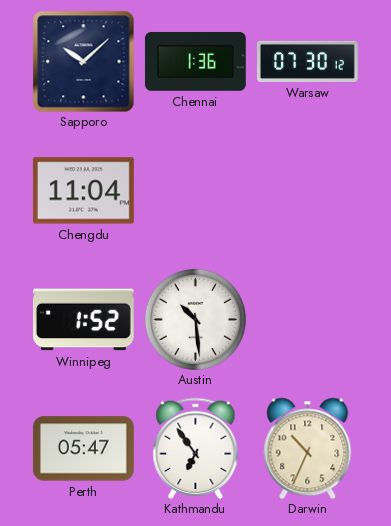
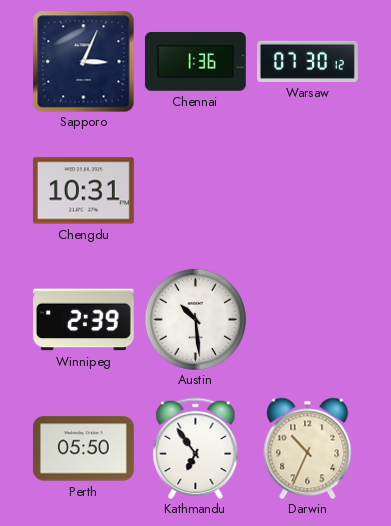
Sapporo: 10:08 -> 3:04
Chengdu: 11:04 -> 10:31
Winnipeg: 1:52 -> 2:39
Perth: 05:47 -> 05:50
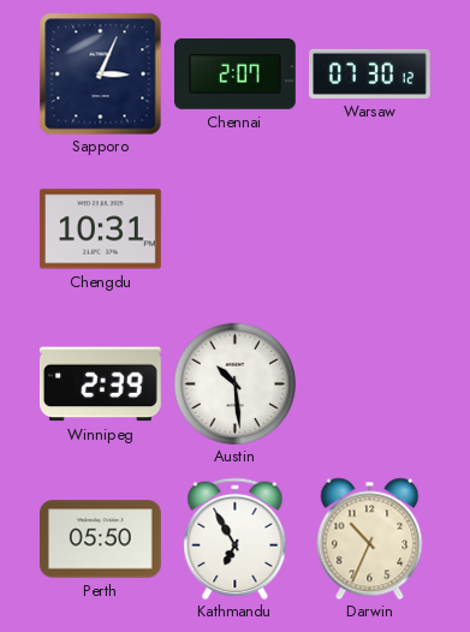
Chennai: 1:36 -> 2:07
Kathmandu: 6:54 -> 6:55
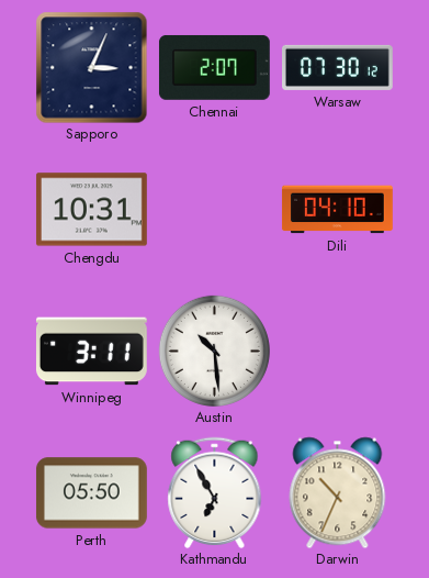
Dili: none -> 04:10
Winnipeg: 2:39 -> 3:11
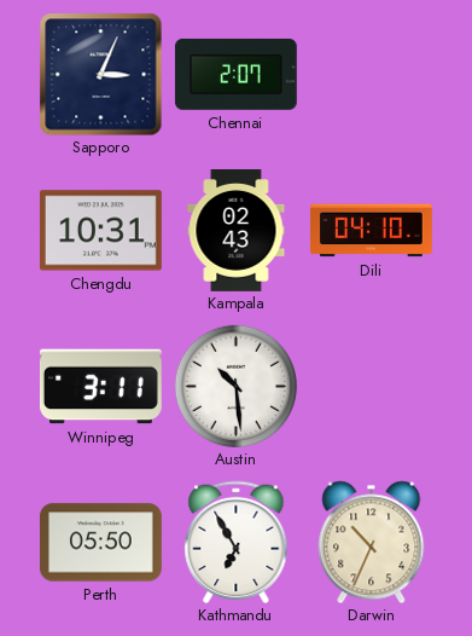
Warsaw: 07:30 -> none
Kampala: none -> 02:43
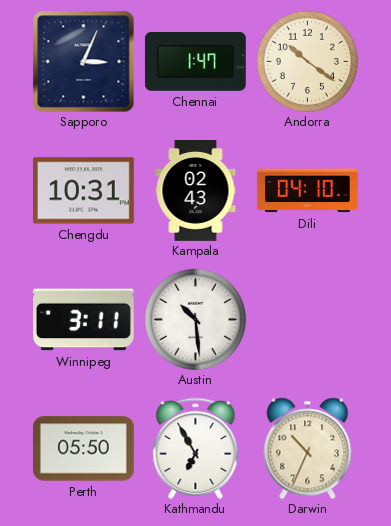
Chennai: 2:07 -> 1:47
Andorra: none -> 10:21
